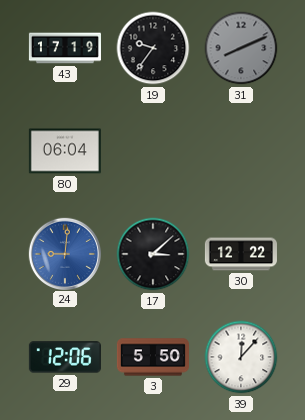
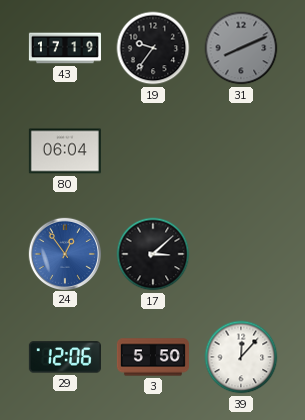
24: 9:01 -> 12:54
30: 12:22 -> none
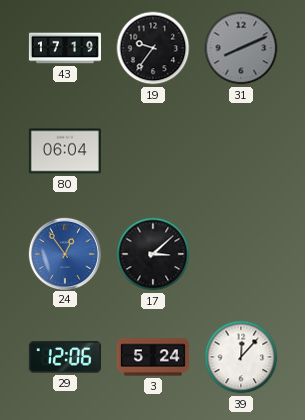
3: 5:50 -> 5:24
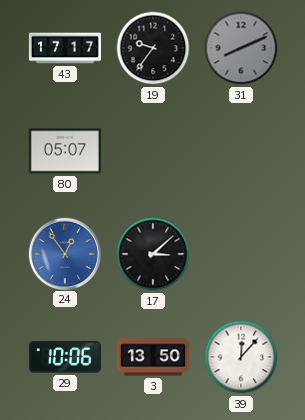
43: 17:19 -> 17:17
80: 06:04 -> 05:07
29: 12:06 -> 10:06
3: 5:24 -> 13:50
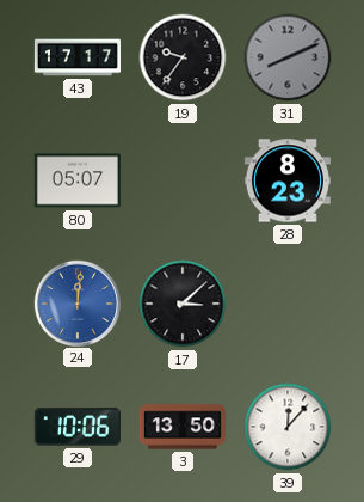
28: none -> 8:23
24: 12:54 -> 12:01
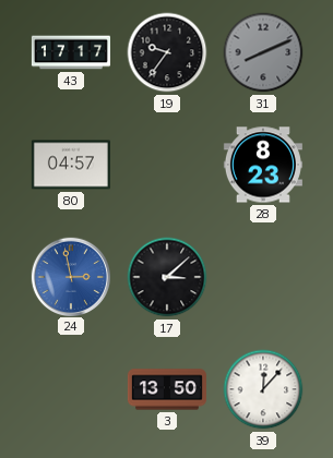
80: 05:07 -> 04:57
24: 12:01 -> 2:58
29: 10:06 -> none
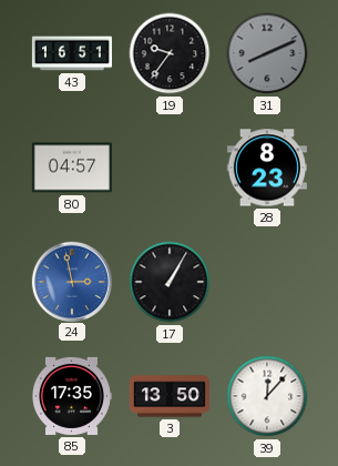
43: 17:17 -> 16:51
17: 3:08 -> 1:05
85: none -> 17:35
